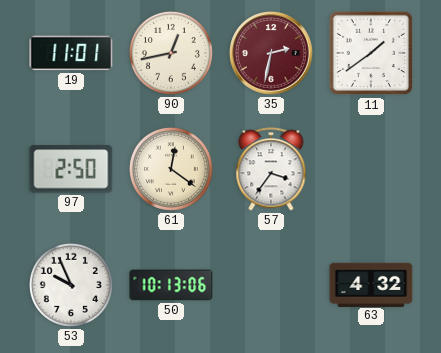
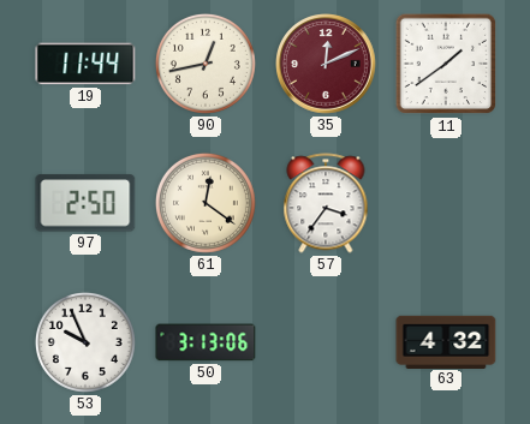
19: 11:01 -> 11:44
35: 2:32 -> 12:11
50: 10:13 -> 3:13
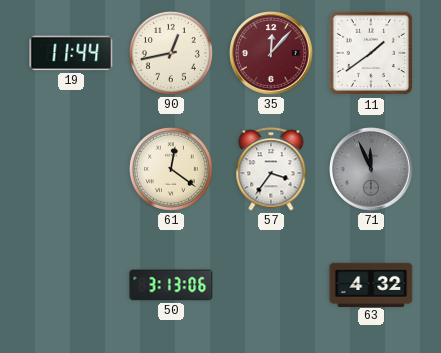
35: 12:11 -> 12:07
97: 2:50 -> none
71: none -> 11:56
53: 9:56 -> none
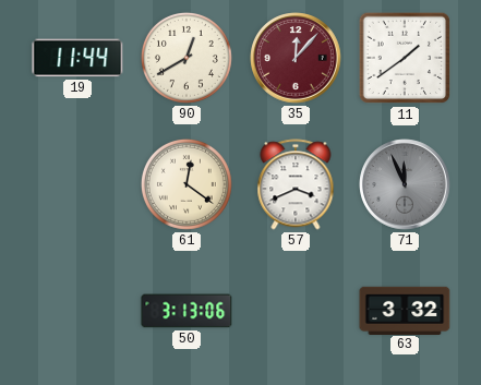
90: 12:43 -> 12:40
57: 3:36 -> 3:41
63: 4:32 -> 3:32
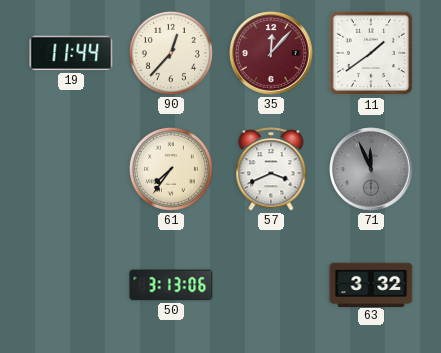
90: 12:40 -> 12:37
61: 12:21 -> 7:36
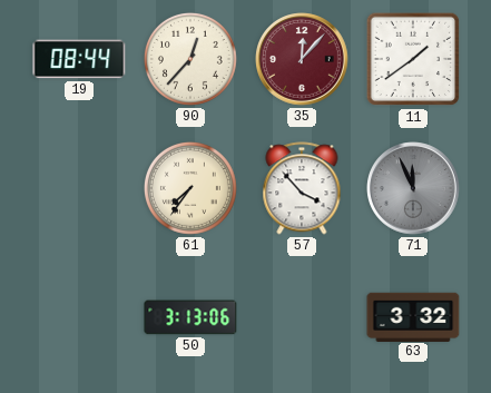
19: 11:44 -> 08:44
57: 3:41 -> 3:53
